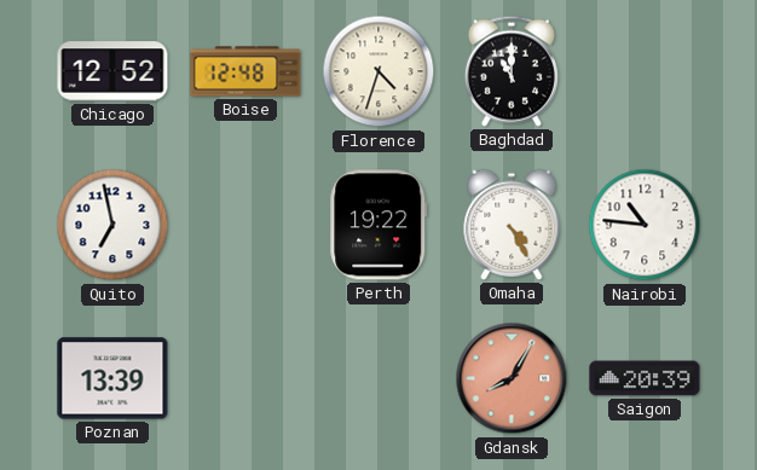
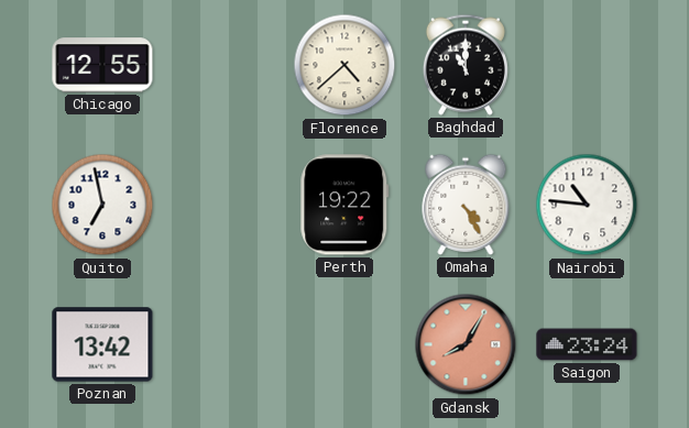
Chicago: 12:52 -> 12:55
Boise: 12:48 -> none
Florence: 4:33 -> 4:38
Poznan: 13:39 -> 13:42
Saigon: 20:39 -> 23:24
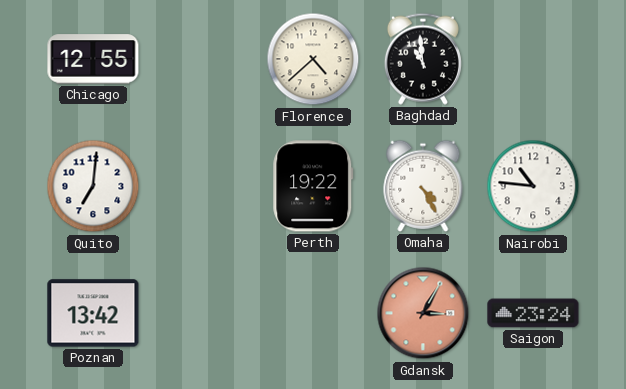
Baghdad: 11:00 -> 10:59
Quito: 6:58 -> 7:01
Gdansk: 8:05 -> 3:05
